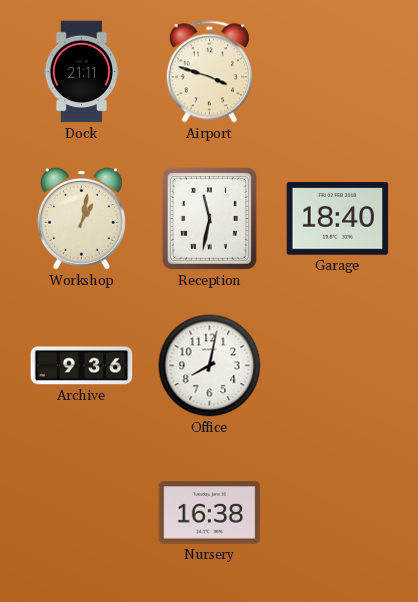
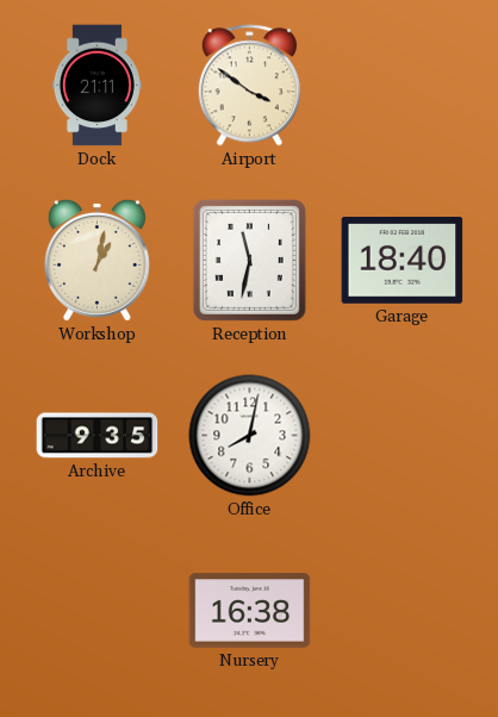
Airport: 3:48 -> 3:51
Archive: 9:36 -> 9:35
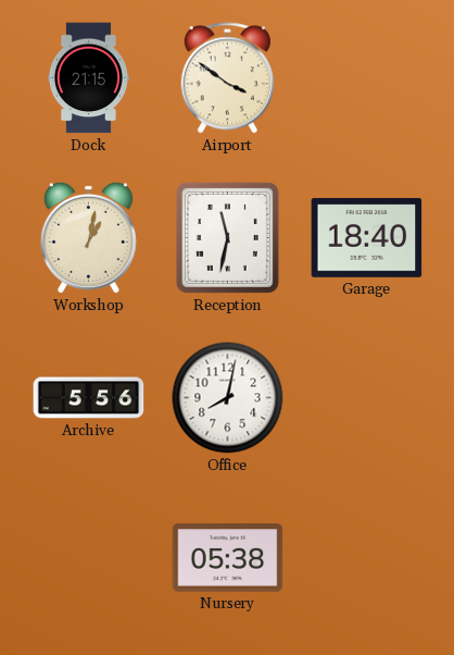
Dock: 21:11 -> 21:15
Archive: 9:35 -> 5:56
Nursery: 16:38 -> 05:38
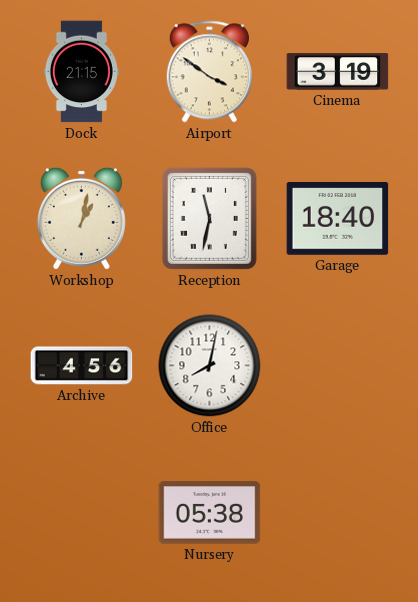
Cinema: none -> 3:19
Archive: 5:56 -> 4:56
